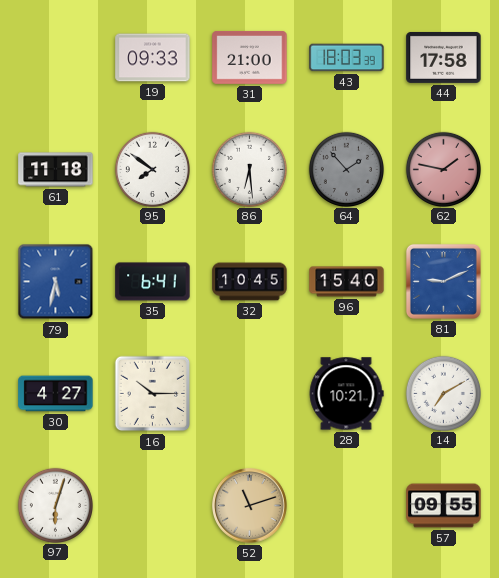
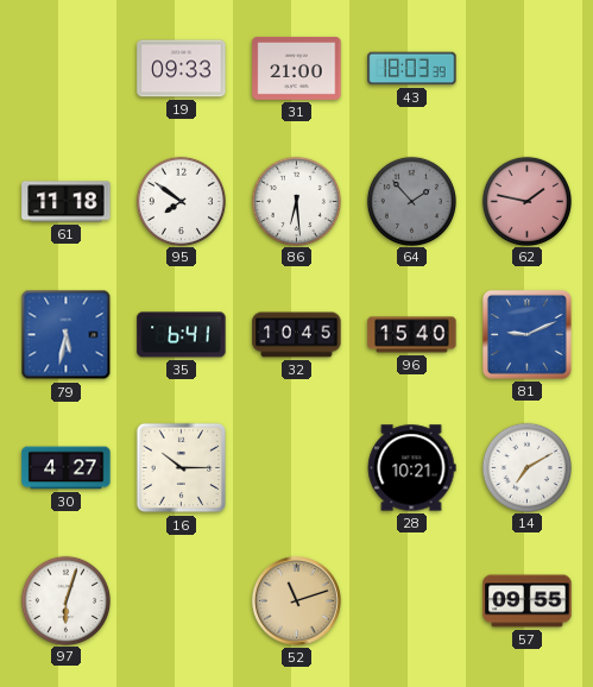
44: 17:58 -> none
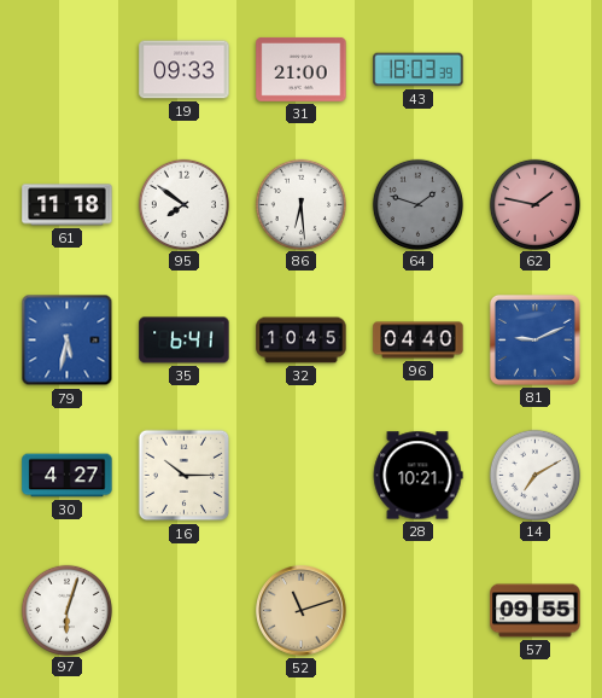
64: 1:53 -> 1:48
96: 15:40 -> 04:40
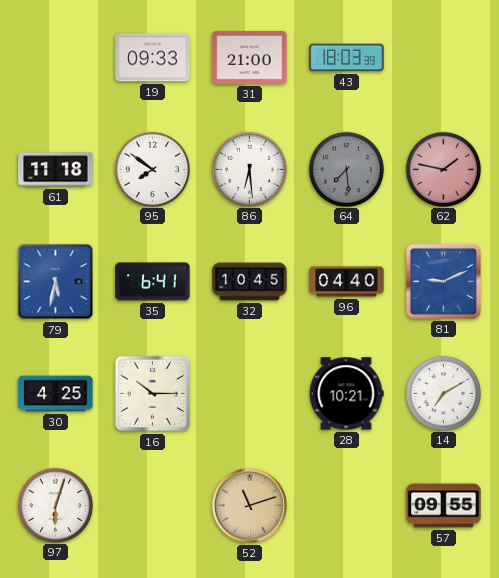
64: 1:48 -> 7:29
30: 4:27 -> 4:25
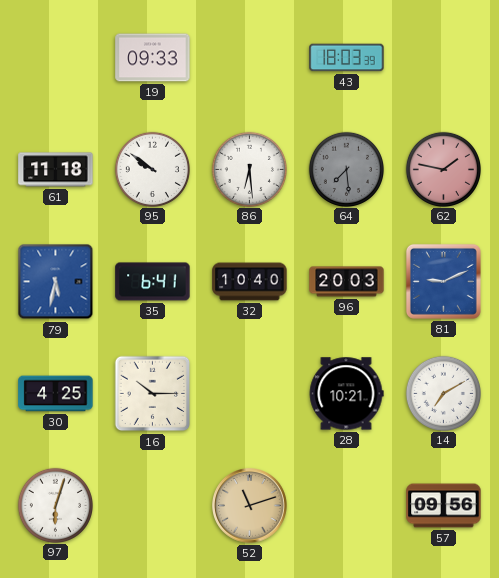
31: 21:00 -> none
95: 7:51 -> 9:51
32: 10:45 -> 10:40
96: 04:40 -> 20:03
57: 09:55 -> 09:56
